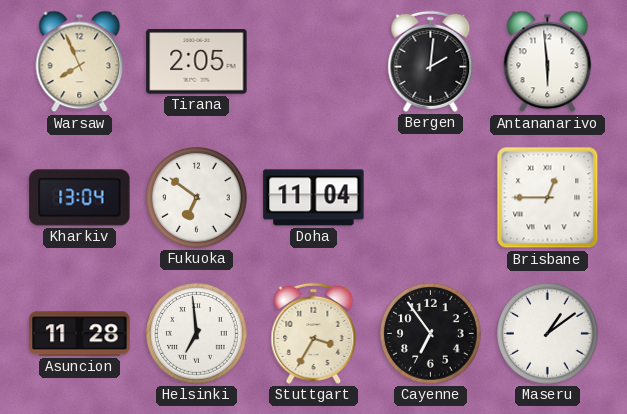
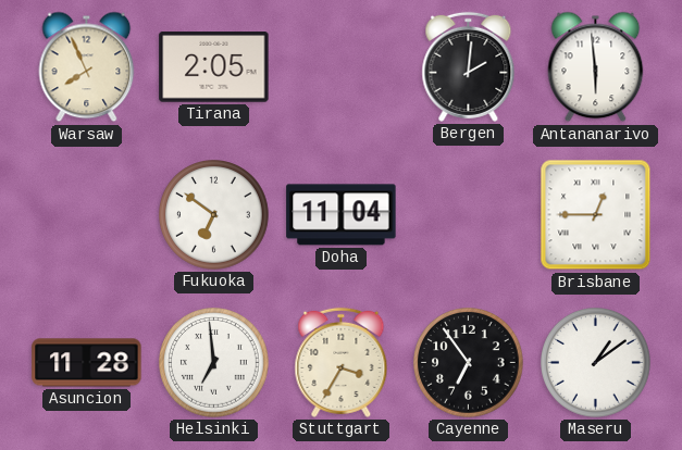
Kharkiv: 13:04 -> none
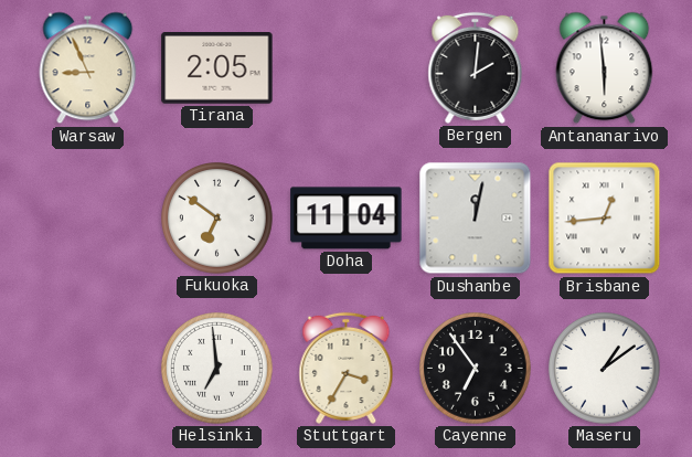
Warsaw: 7:56 -> 8:56
Dushanbe: none -> 12:02
Brisbane: 12:45 -> 12:44
Asuncion: 11:28 -> none
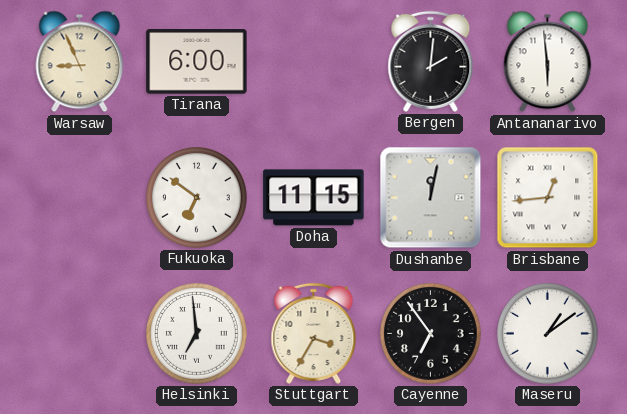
Tirana: 2:05 -> 6:00
Doha: 11:04 -> 11:15
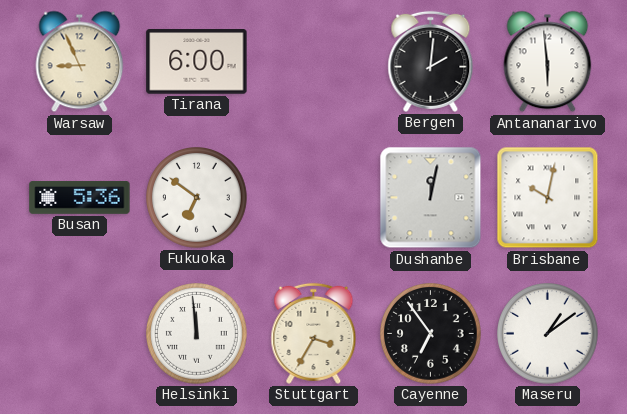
Busan: none -> 5:36
Doha: 11:15 -> none
Brisbane: 12:44 -> 10:02
Helsinki: 6:59 -> 11:59
